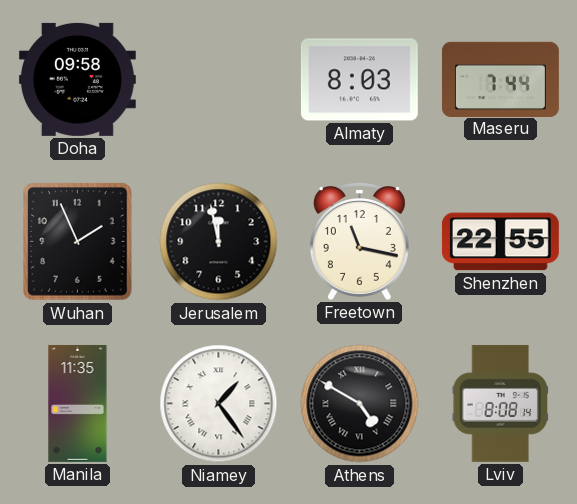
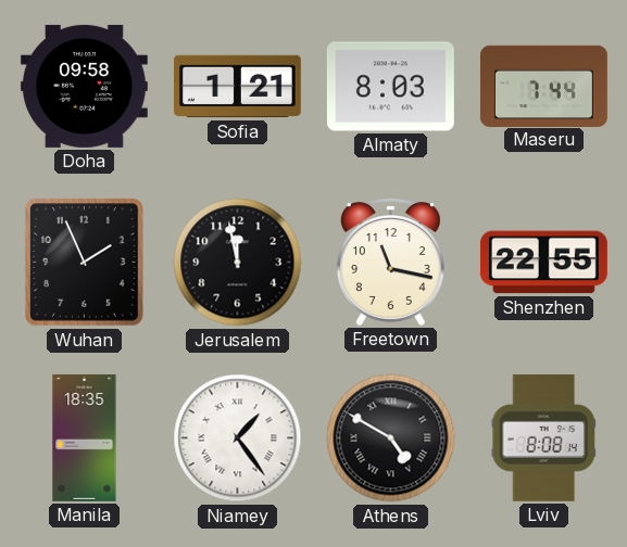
Sofia: none -> 1:21
Manila: 11:35 -> 18:35
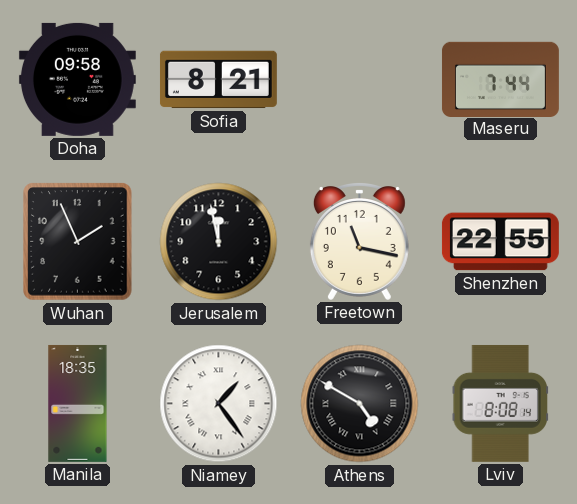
Sofia: 1:21 -> 8:21
Almaty: 8:03 -> none
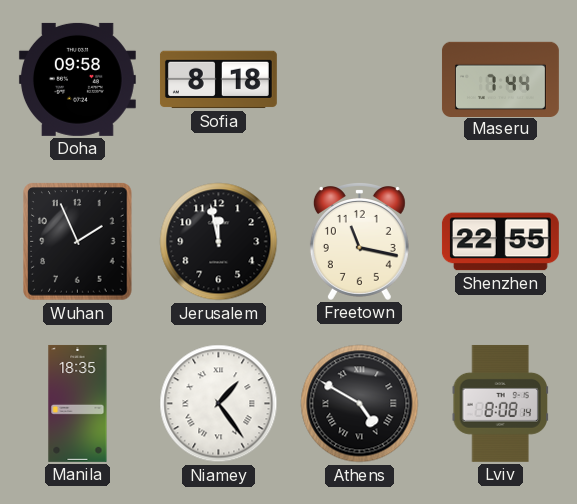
Sofia: 8:21 -> 8:18
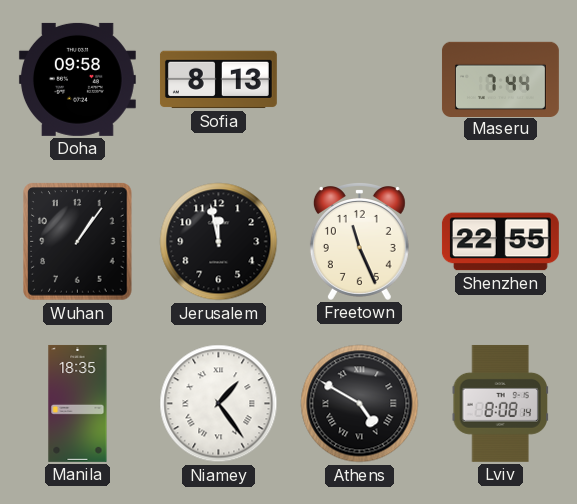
Sofia: 8:18 -> 8:13
Wuhan: 1:56 -> 1:06
Freetown: 11:17 -> 11:26
